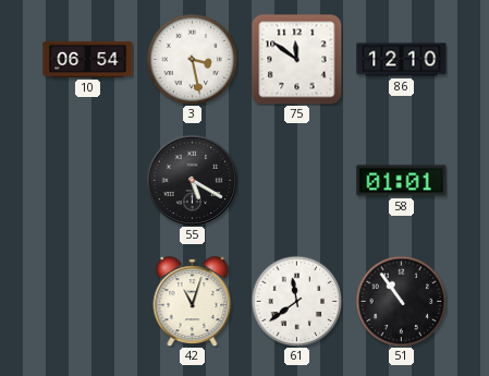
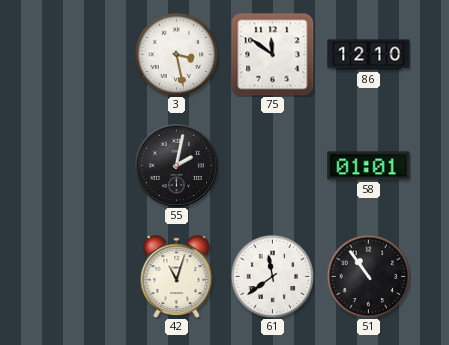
10: 06:54 -> none
55: 5:20 -> 2:02
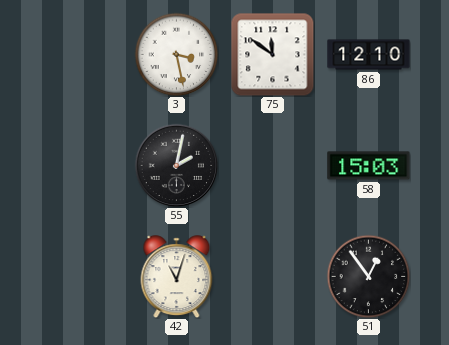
58: 01:01 -> 15:03
61: 11:39 -> none
51: 10:54 -> 12:54
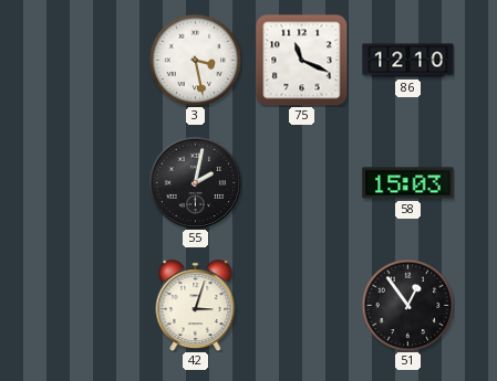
75: 11:51 -> 11:19
42: 11:03 -> 3:03
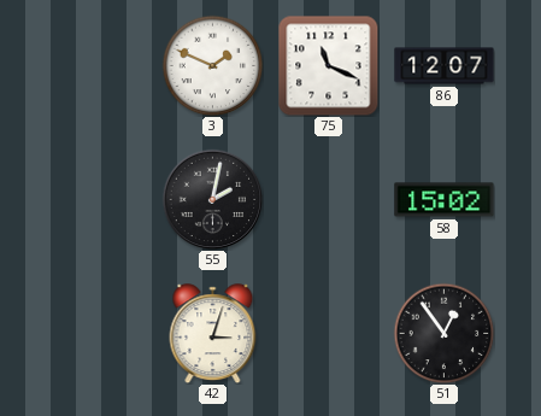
3: 3:28 -> 1:49
86: 12:10 -> 12:07
58: 15:03 -> 15:02
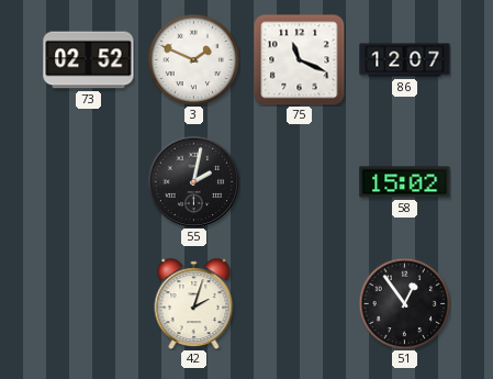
73: none -> 02:52
42: 3:03 -> 2:03
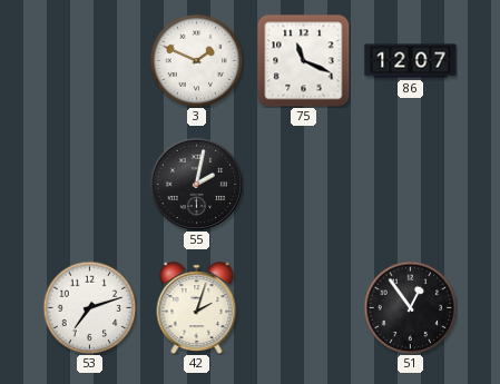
73: 02:52 -> none
58: 15:02 -> none
53: none -> 7:12
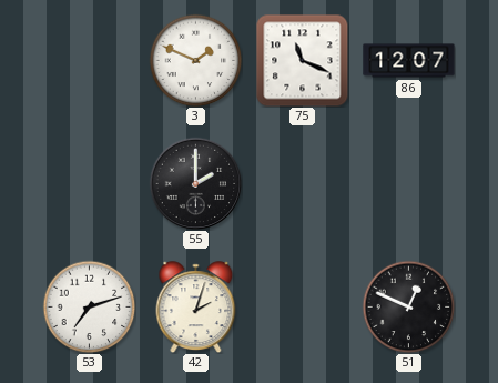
55: 2:02 -> 2:00
51: 12:54 -> 12:49
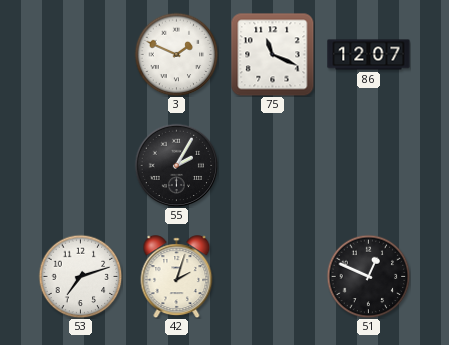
55: 2:00 -> 2:05
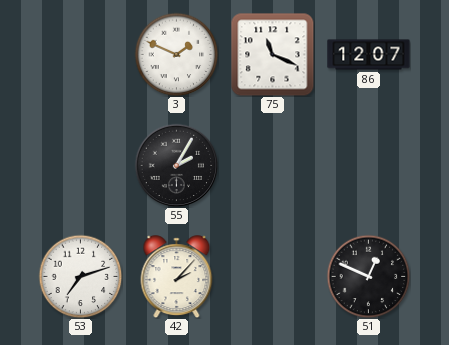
42: 2:03 -> 2:07
